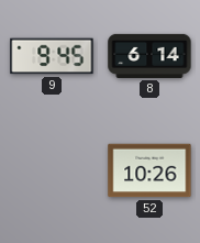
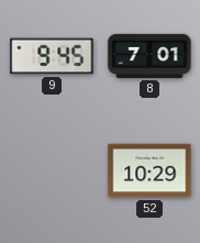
8: 6:14 -> 7:01
52: 10:26 -> 10:29
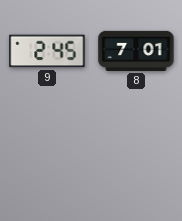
9: 9:45 -> 2:45
52: 10:29 -> none
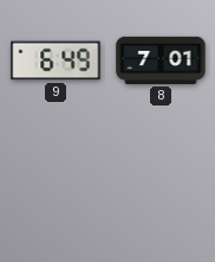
9: 2:45 -> 6:49
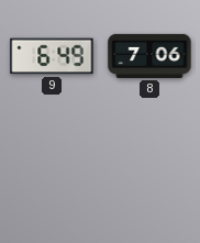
8: 7:01 -> 7:06
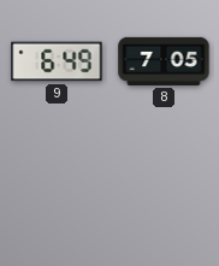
8: 7:06 -> 7:05
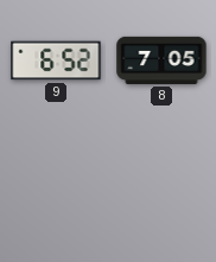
9: 6:49 -> 6:52
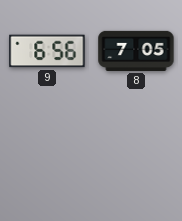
9: 6:52 -> 6:56
